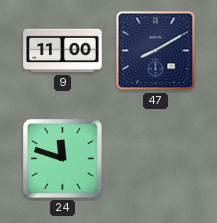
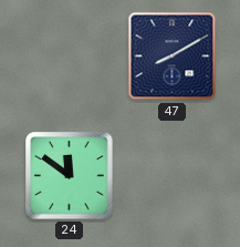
9: 11:00 -> none
24: 11:48 -> 11:51
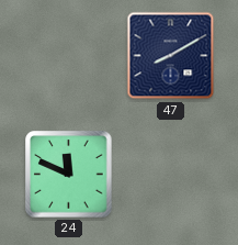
24: 11:51 -> 11:49
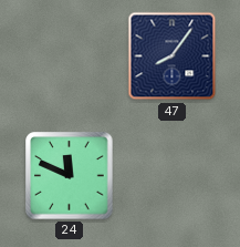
47: 8:10 -> 8:06
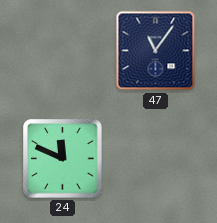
47: 8:06 -> 11:06
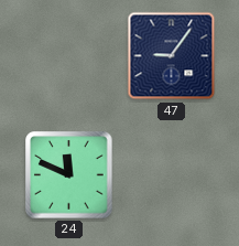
47: 11:06 -> 9:06
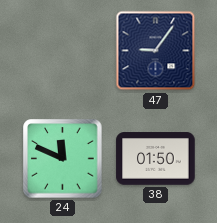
38: none -> 01:50
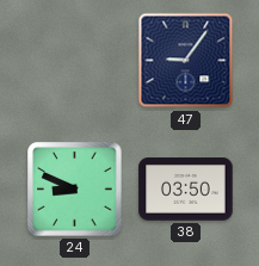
24: 11:49 -> 8:49
38: 01:50 -> 03:50
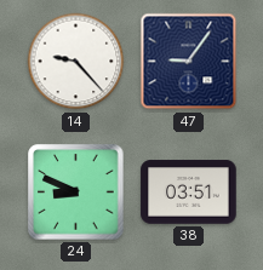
14: none -> 9:23
38: 03:50 -> 03:51
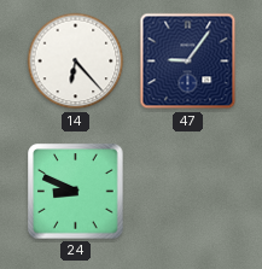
14: 9:23 -> 6:23
38: 03:51 -> none
